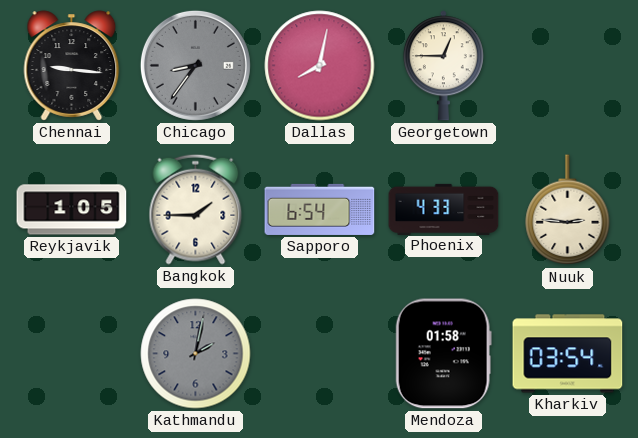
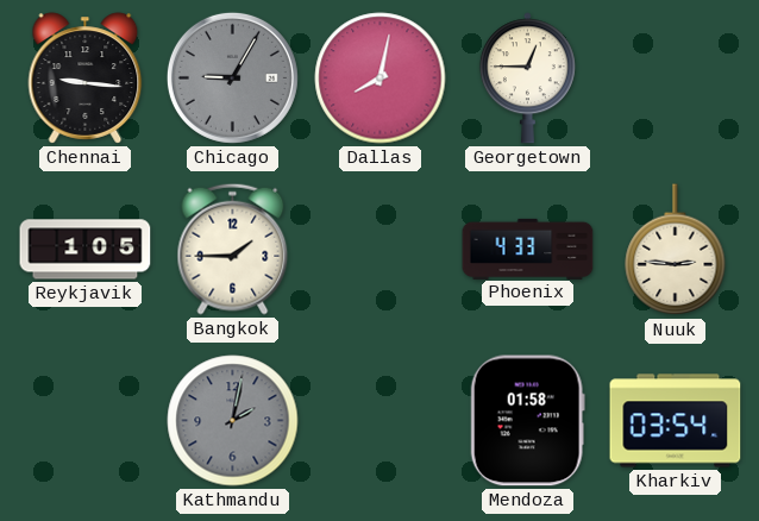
Chicago: 8:36 -> 9:05
Sapporo: 6:54 -> none
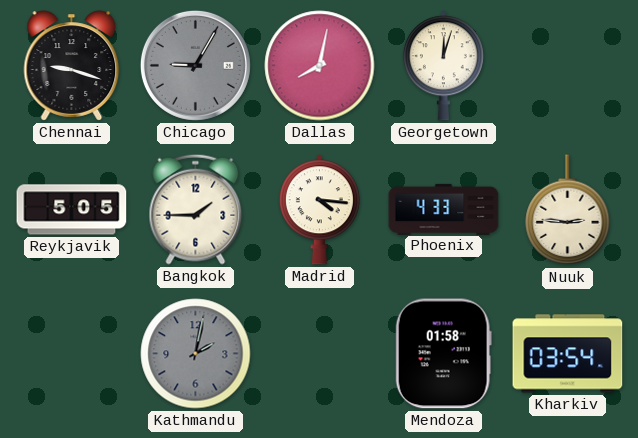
Chennai: 9:16 -> 9:18
Georgetown: 12:45 -> 12:03
Reykjavik: 1:05 -> 5:05
Madrid: none -> 4:16
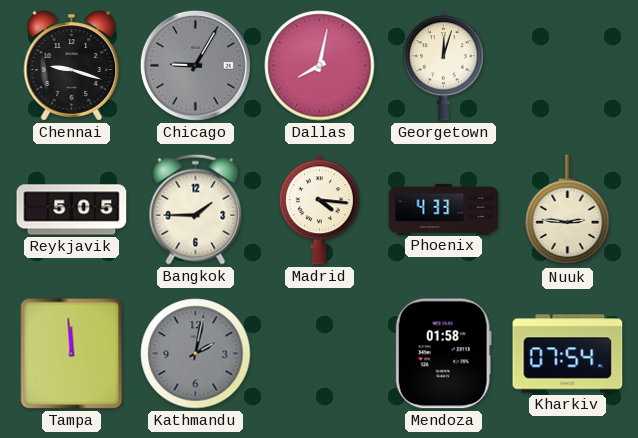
Tampa: none -> 11:59
Kharkiv: 03:54 -> 07:54
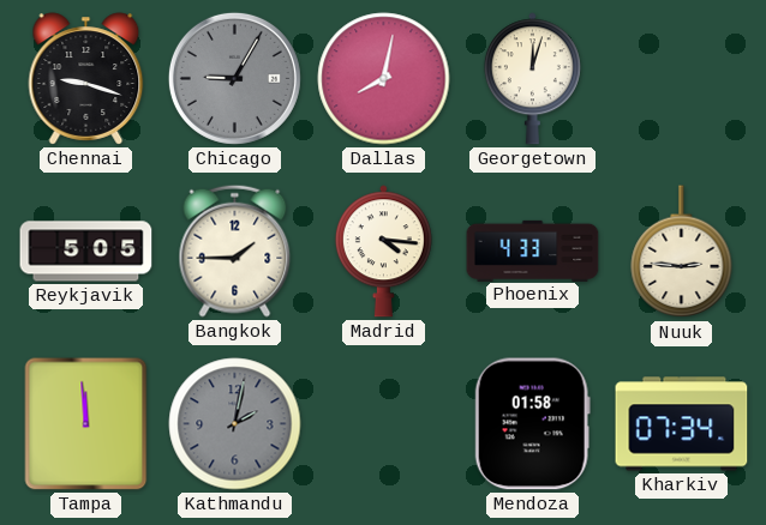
Kharkiv: 07:54 -> 07:34
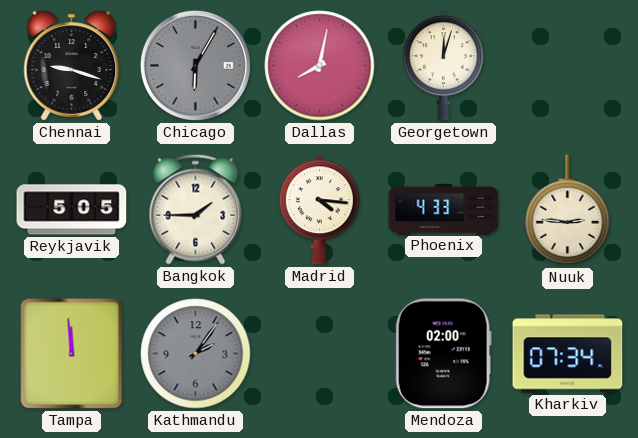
Chicago: 9:05 -> 6:05
Kathmandu: 2:02 -> 2:06
Mendoza: 01:58 -> 02:00
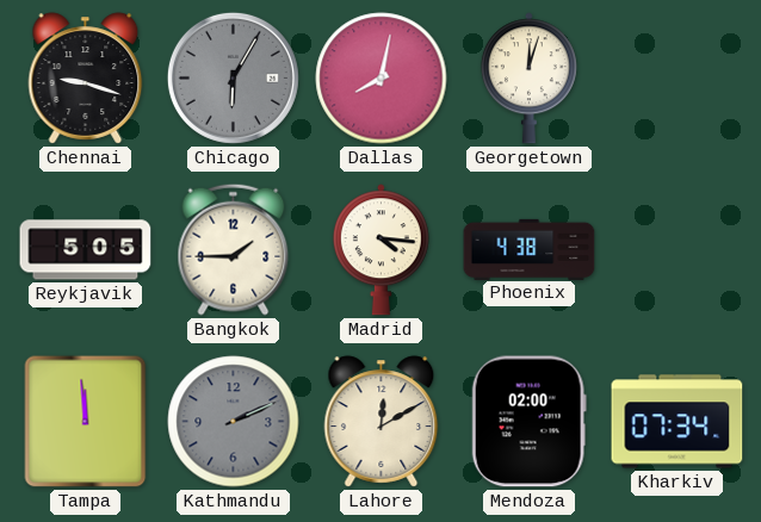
Phoenix: 4:33 -> 4:38
Nuuk: 2:46 -> none
Kathmandu: 2:06 -> 2:11
Lahore: none -> 12:10
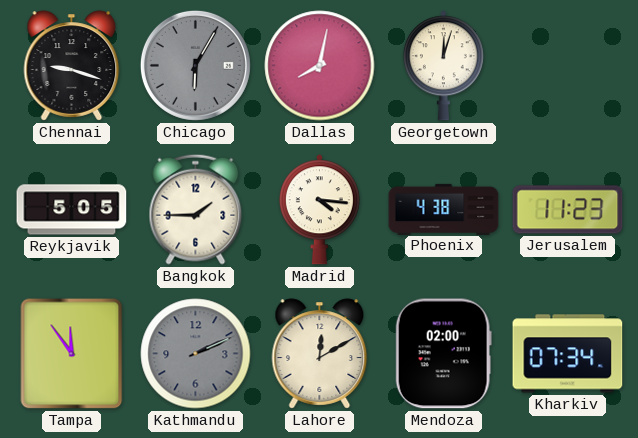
Jerusalem: none -> 11:23
Tampa: 11:59 -> 11:54
